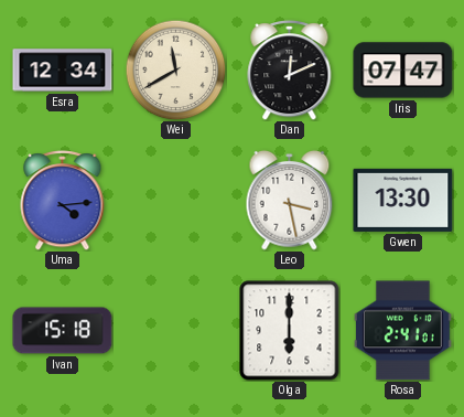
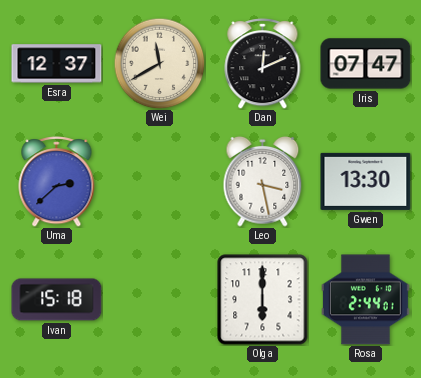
Esra: 12:34 -> 12:37
Uma: 4:14 -> 2:38
Rosa: 2:41 -> 2:44
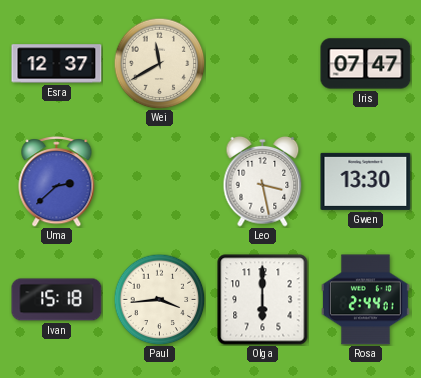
Dan: 12:11 -> none
Paul: none -> 3:44
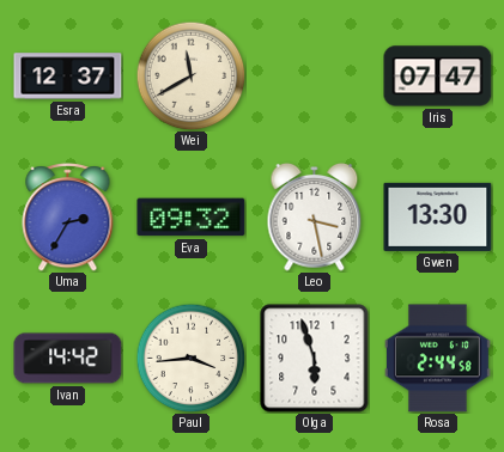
Uma: 2:38 -> 2:35
Eva: none -> 09:32
Ivan: 15:18 -> 14:42
Olga: 6:00 -> 5:57
Rosa: 2:44:01 -> 2:44:58
